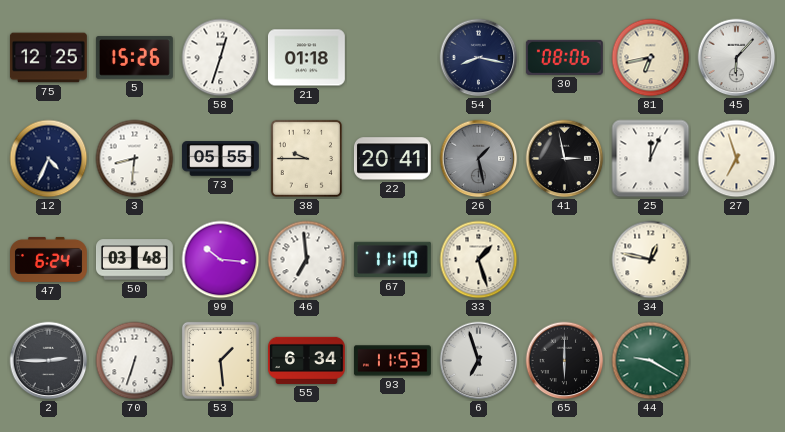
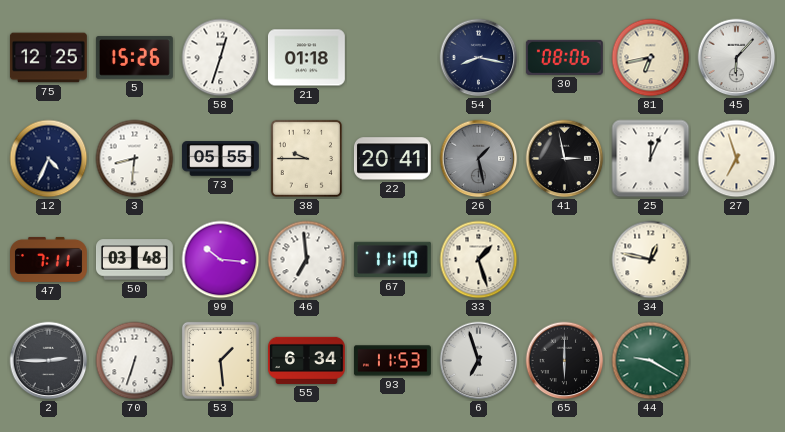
47: 6:24 -> 7:11
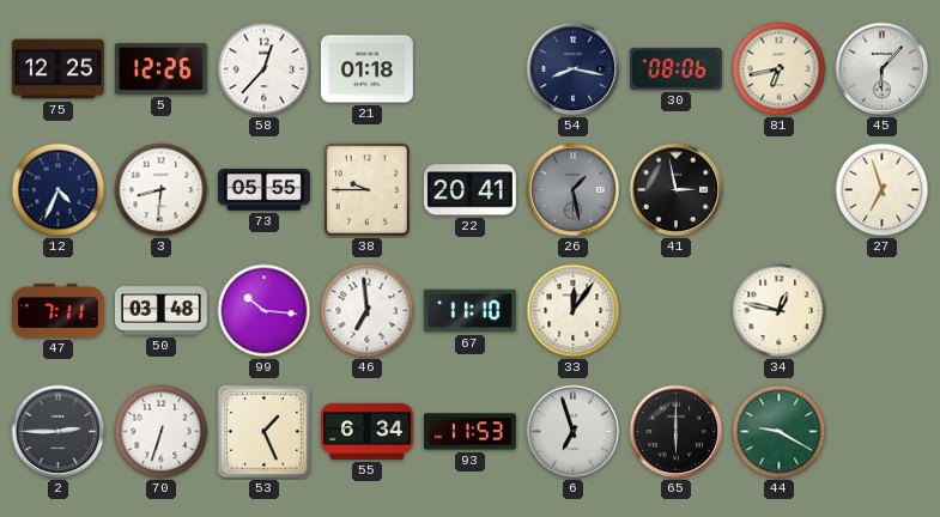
5: 15:26 -> 12:26
58: 12:33 -> 12:37
25: 12:04 -> none
33: 1:27 -> 12:06
53: 1:29 -> 1:26
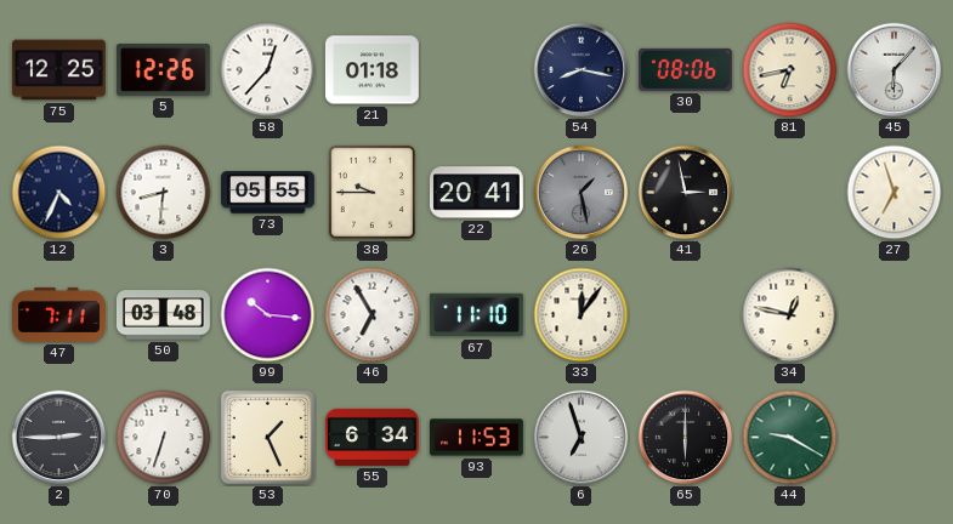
46: 6:59 -> 6:55
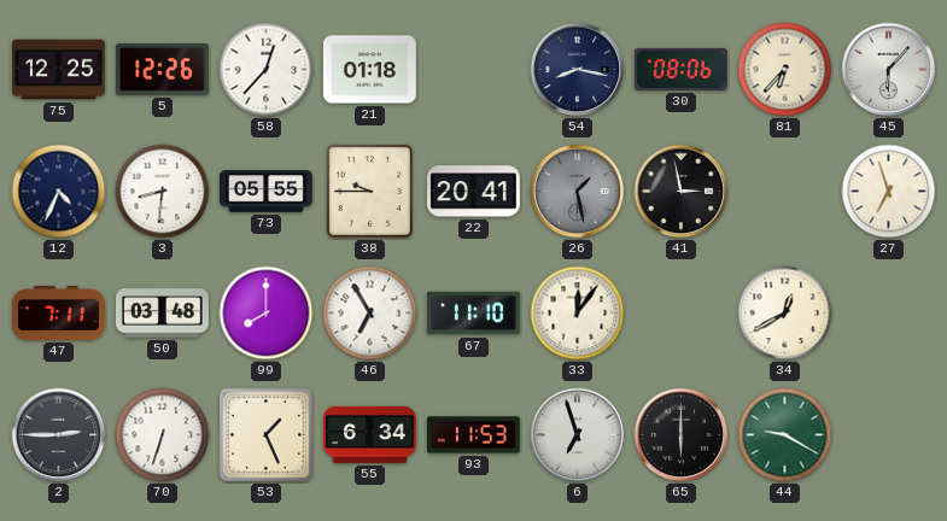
81: 6:43 -> 6:37
99: 10:16 -> 8:00
34: 12:47 -> 12:40
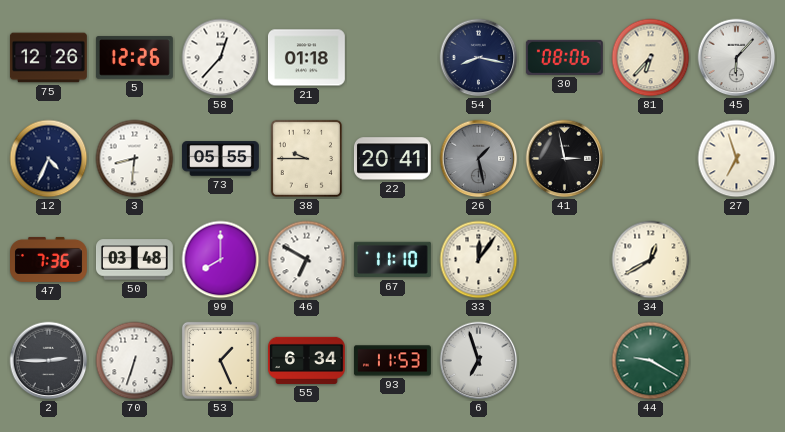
75: 12:25 -> 12:26
47: 7:11 -> 7:36
46: 6:55 -> 6:50
65: 6:00 -> none
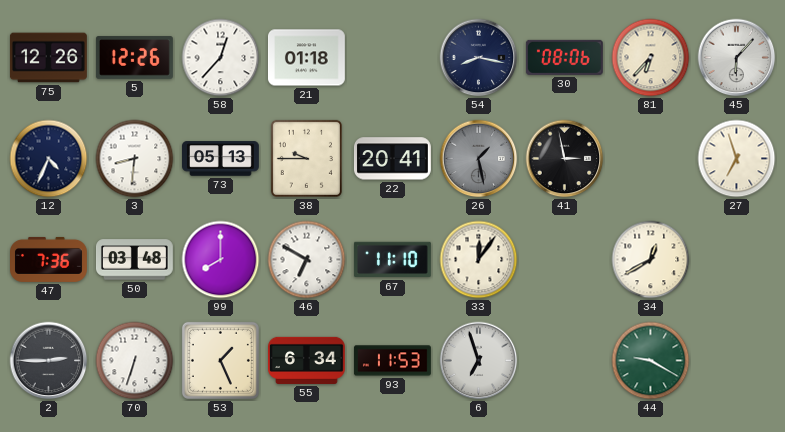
73: 05:55 -> 05:13
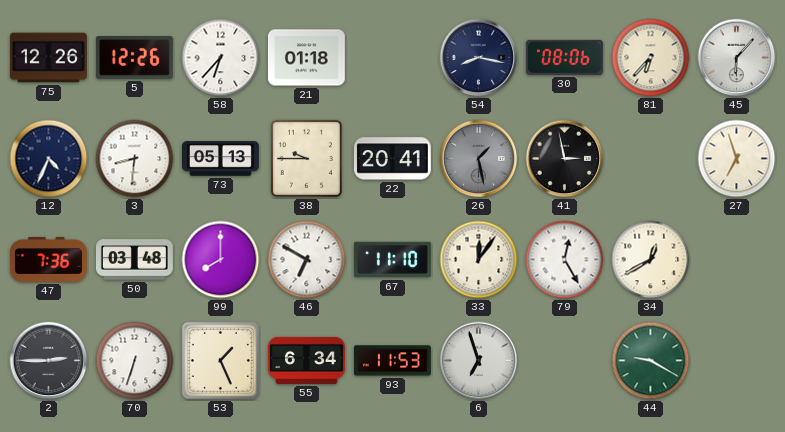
58: 12:37 -> 6:37
79: none -> 12:25
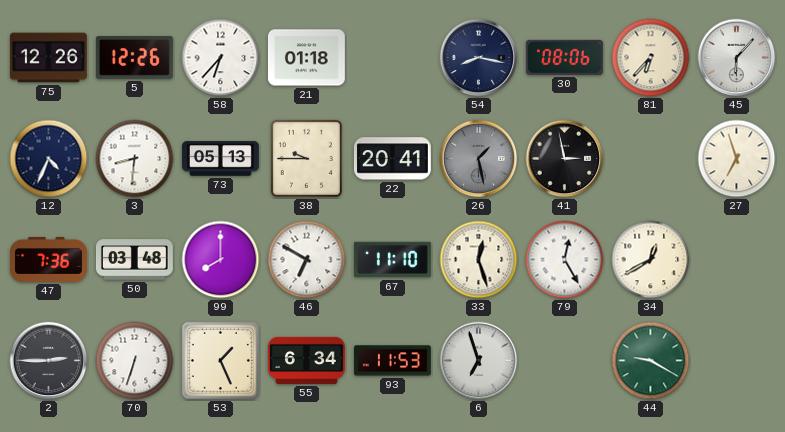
33: 12:06 -> 12:27
